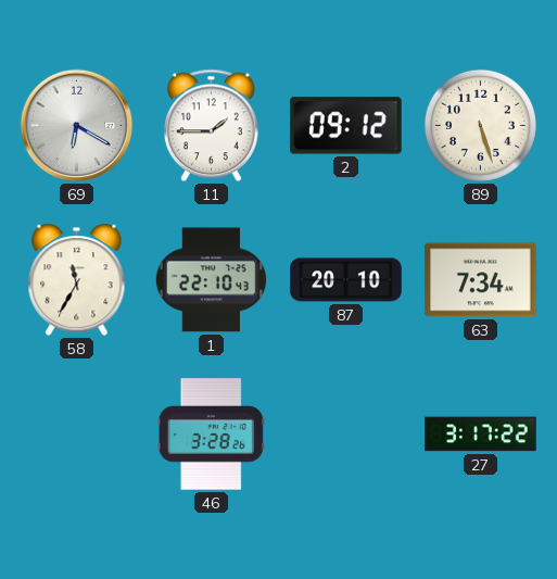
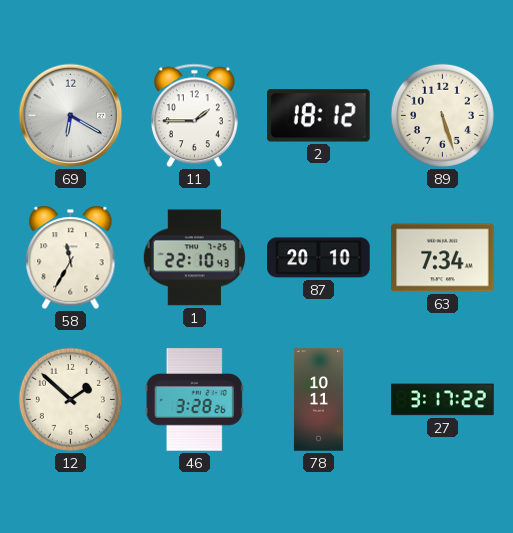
2: 09:12 -> 18:12
12: none -> 1:52
78: none -> 10:11
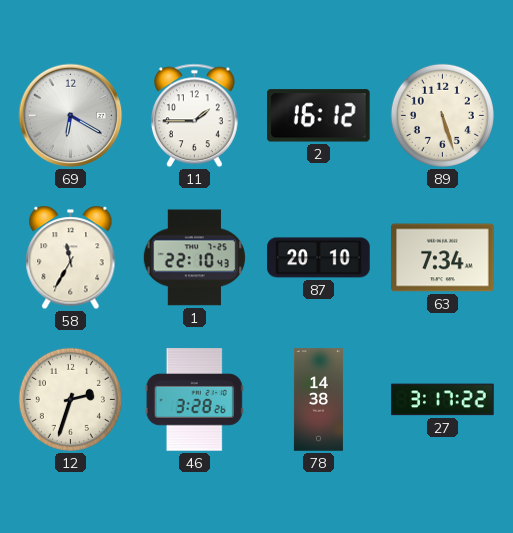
2: 18:12 -> 16:12
12: 1:52 -> 2:33
78: 10:11 -> 14:38
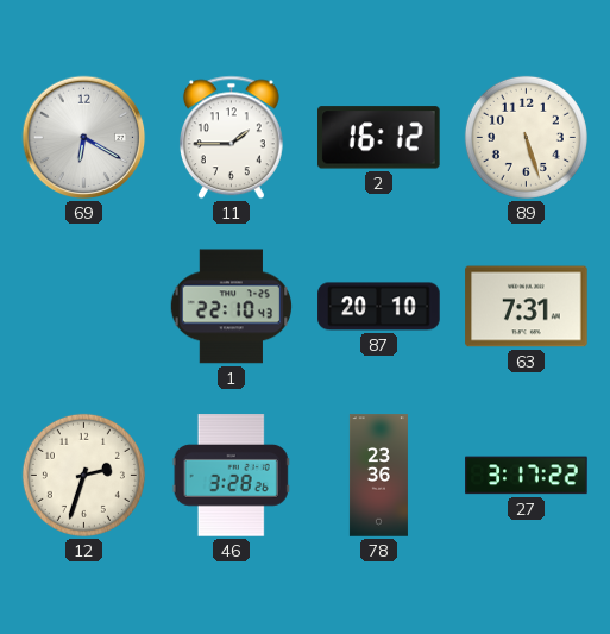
58: 11:35 -> none
63: 7:34 -> 7:31
78: 14:38 -> 23:36
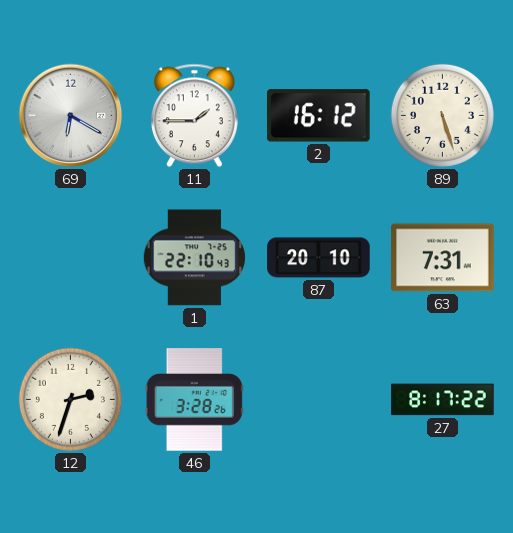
78: 23:36 -> none
27: 3:17 -> 8:17
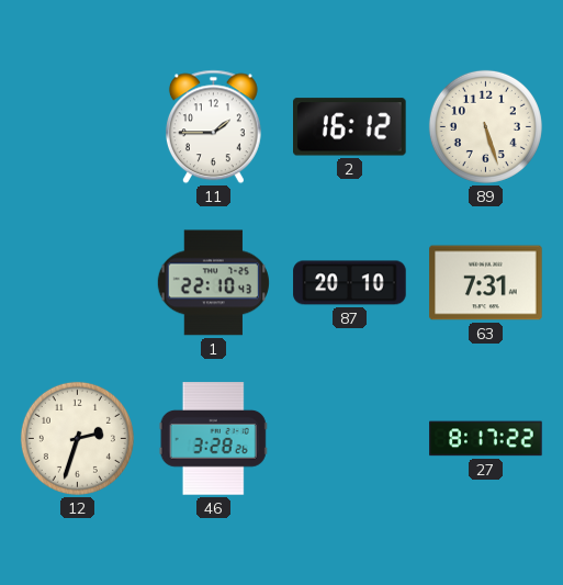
69: 6:20 -> none
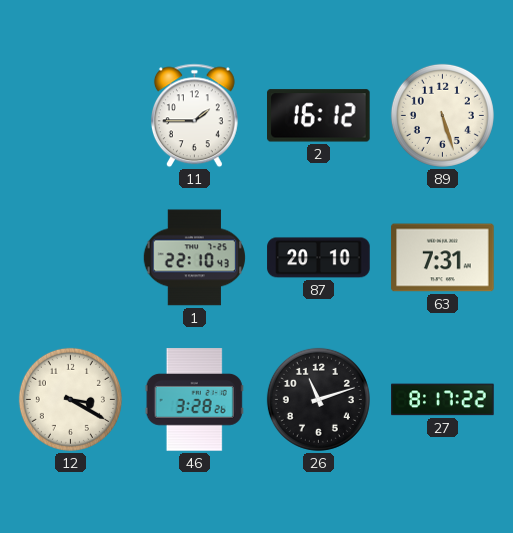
12: 2:33 -> 3:20
26: none -> 11:12
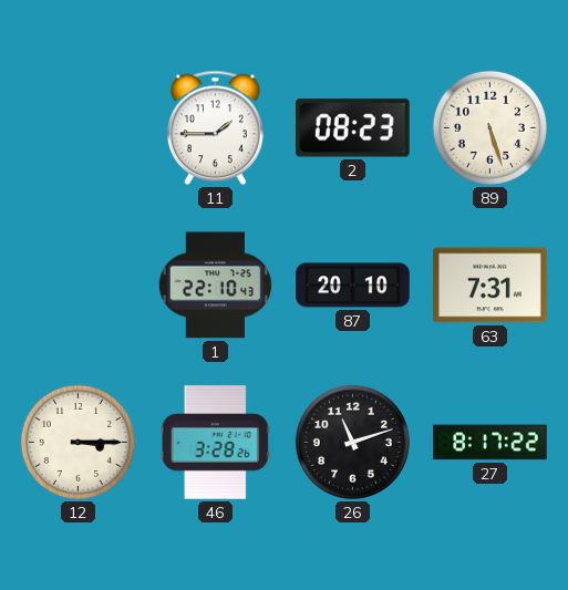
2: 16:12 -> 08:23
12: 3:20 -> 3:15
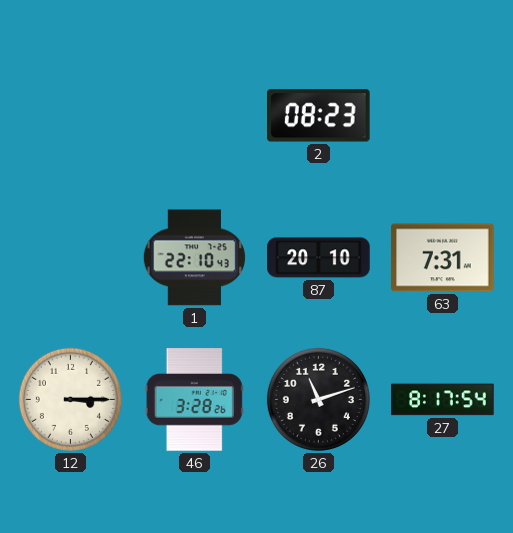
11: 1:45 -> none
89: 5:27 -> none
27: 8:17:22 -> 8:17:54
